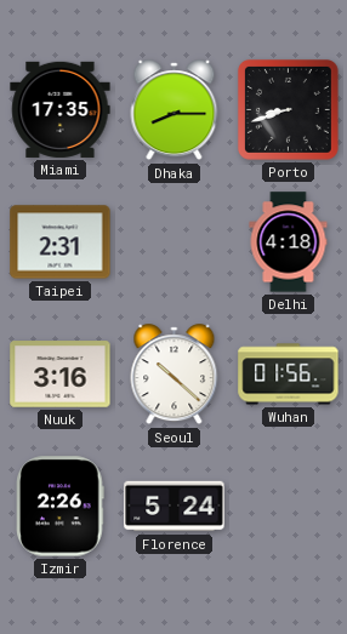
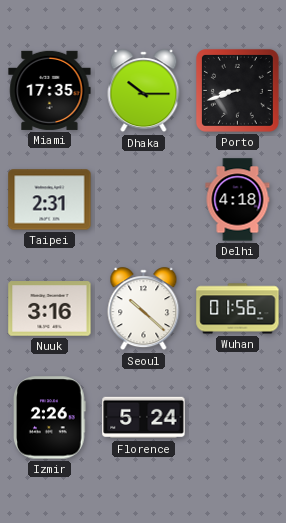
Dhaka: 8:15 -> 10:15
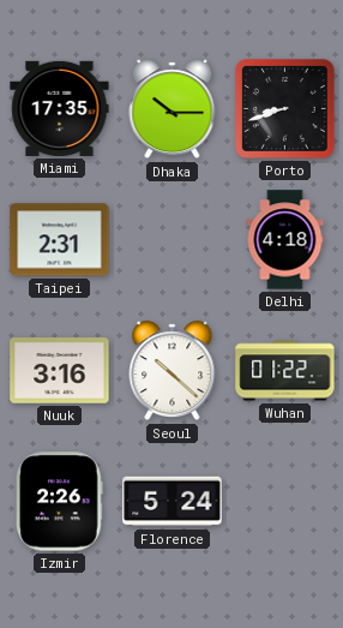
Wuhan: 01:56 -> 01:22
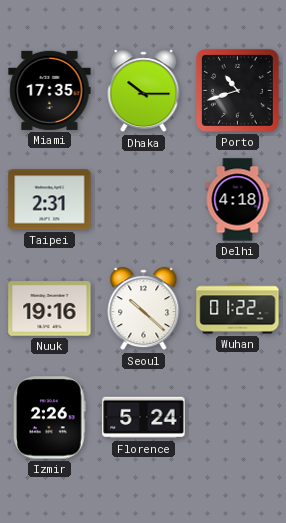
Porto: 8:42 -> 10:42
Nuuk: 3:16 -> 19:16
